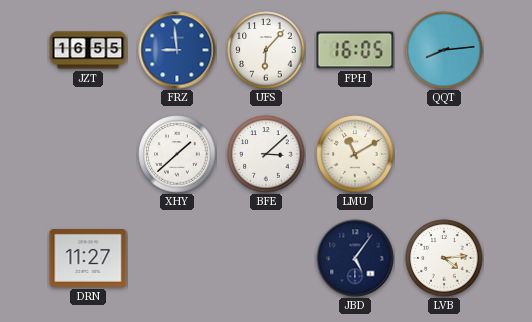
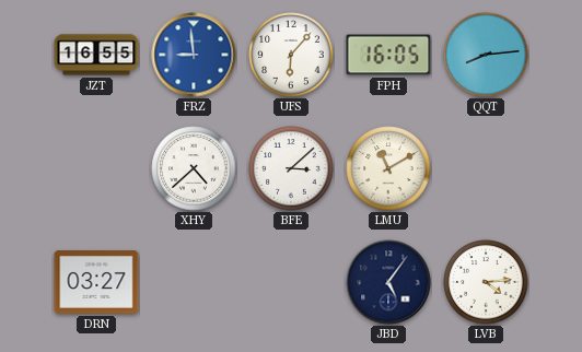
XHY: 1:38 -> 4:38
DRN: 11:27 -> 03:27
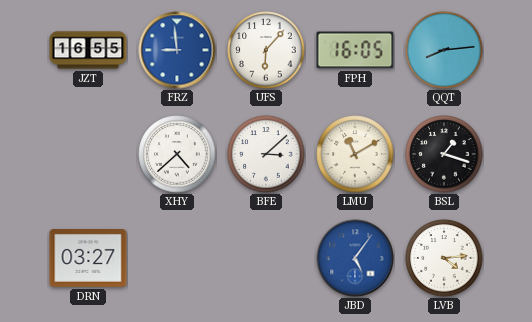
BSL: none -> 1:18
JBD dial: navy -> blue
